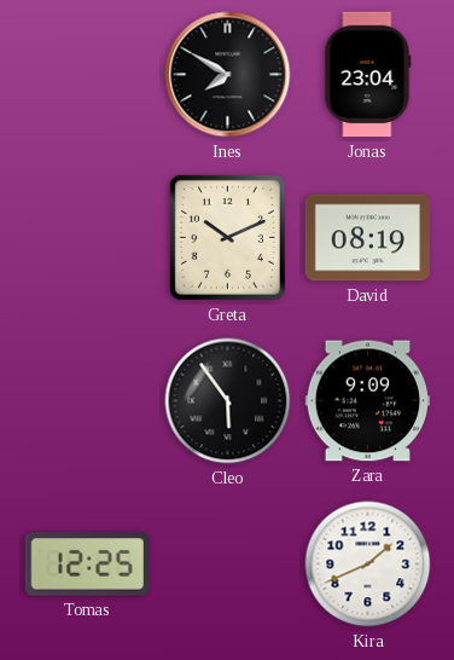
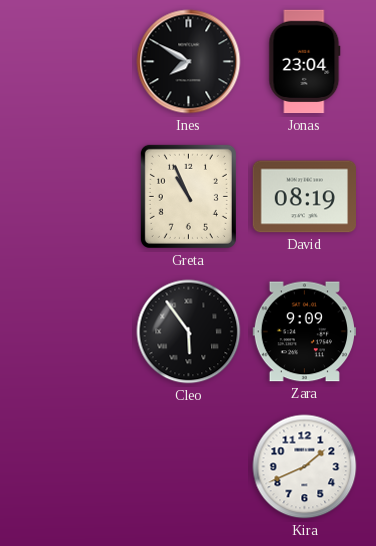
Greta: 10:11 -> 10:56
Tomas: 12:25 -> none
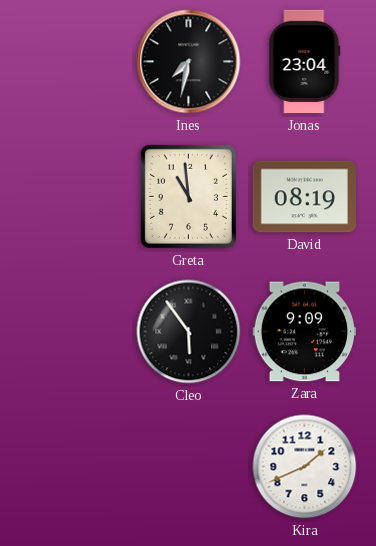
Ines: 7:50 -> 7:32
Greta: 10:56 -> 10:59
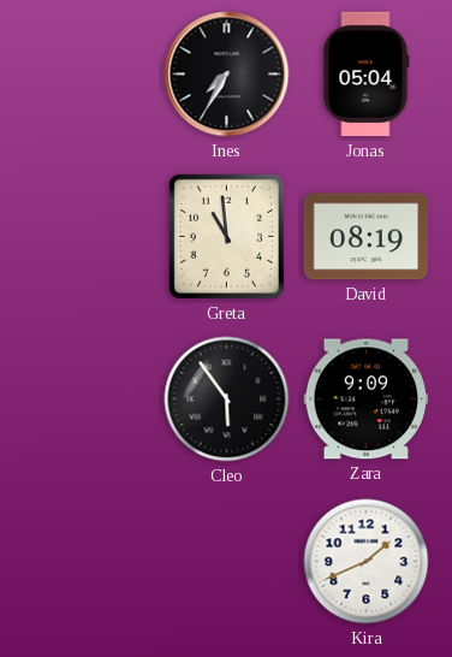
Ines: 7:32 -> 7:35
Jonas: 23:04 -> 05:04
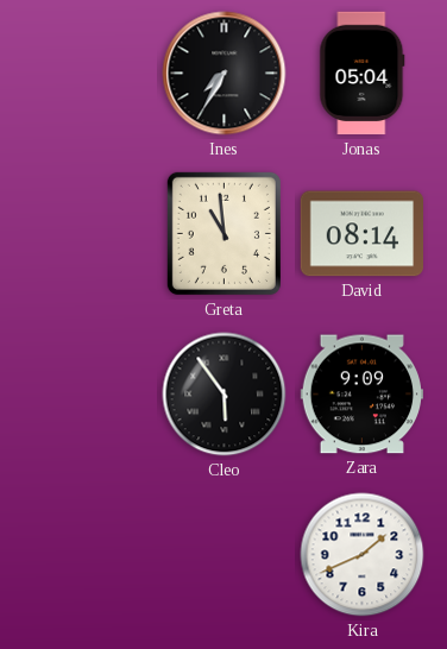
David: 08:19 -> 08:14
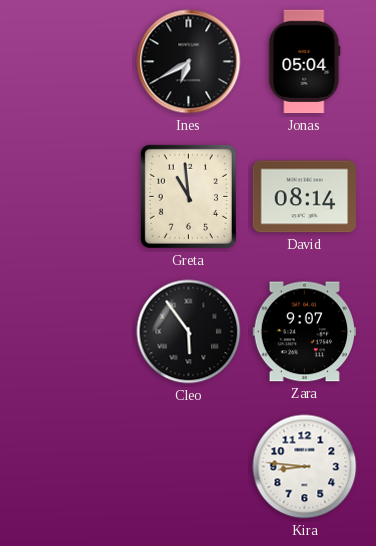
Ines: 7:35 -> 6:40
Zara: 9:09 -> 9:07
Kira: 1:41 -> 8:46
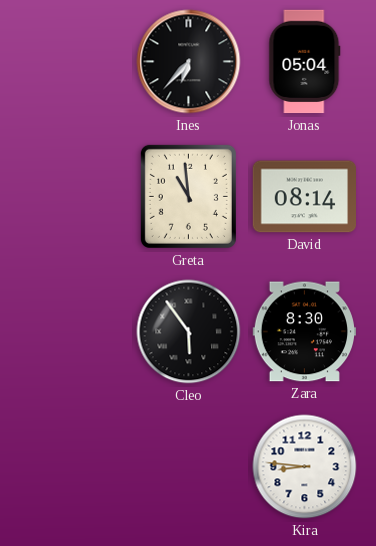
Ines: 6:40 -> 6:37
Zara: 9:07 -> 8:30
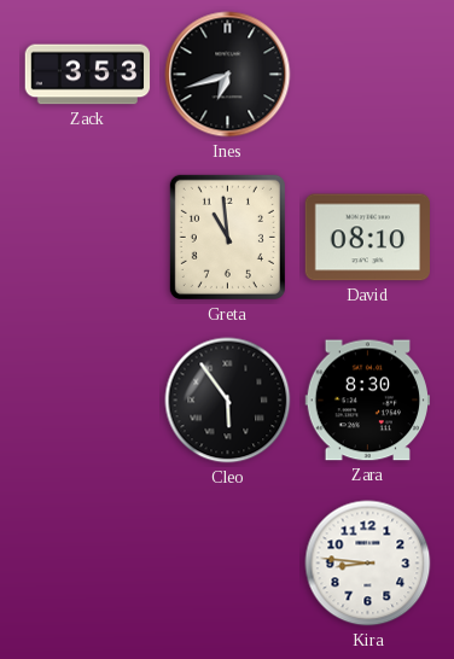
Zack: none -> 3:53
Ines: 6:37 -> 6:42
Jonas: 05:04 -> none
David: 08:14 -> 08:10
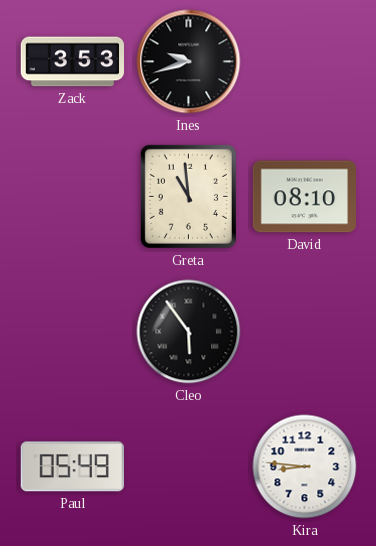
Ines: 6:42 -> 9:42
Zara: 8:30 -> none
Paul: none -> 05:49
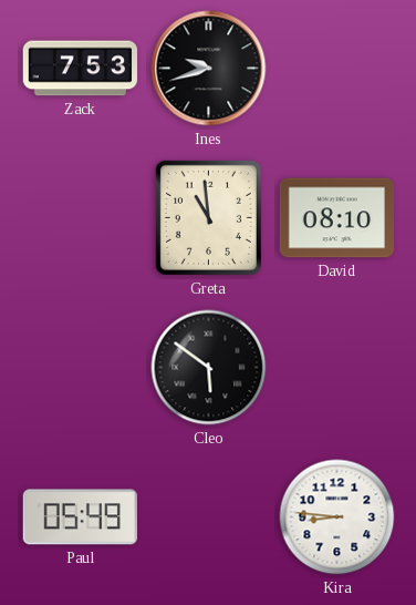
Zack: 3:53 -> 7:53
Cleo: 5:54 -> 5:51
